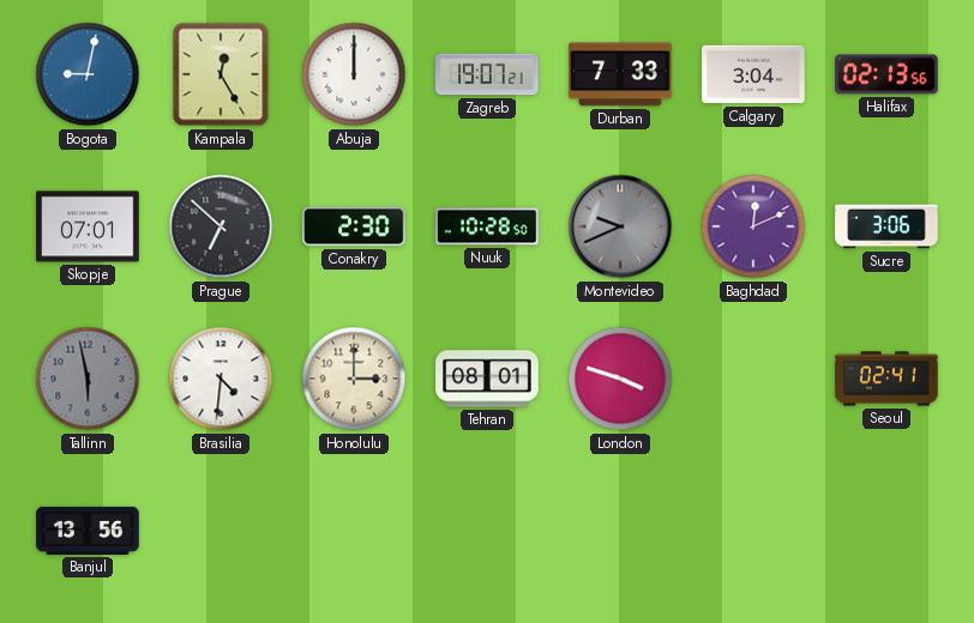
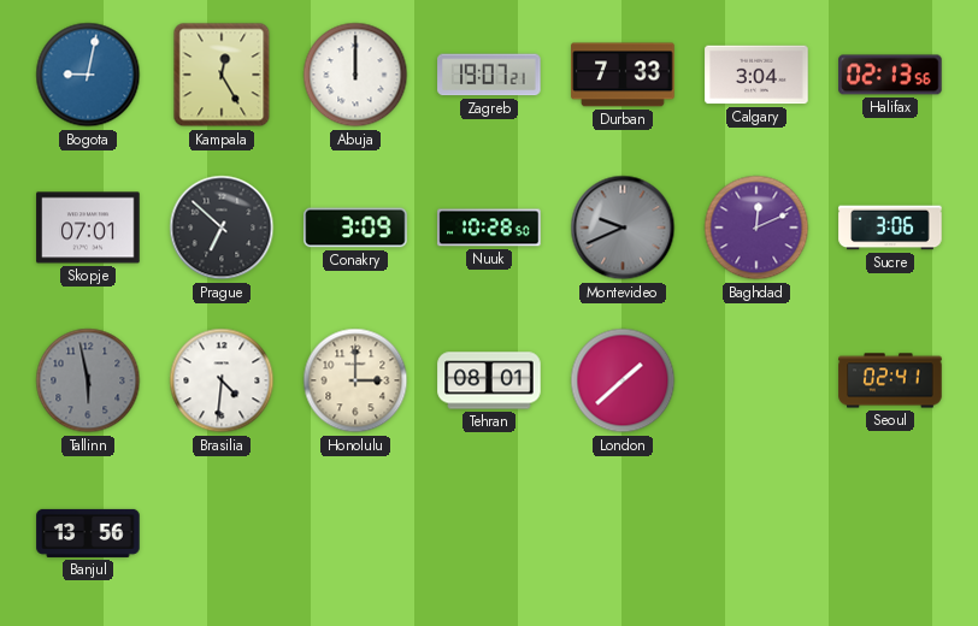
Conakry: 2:30 -> 3:09
London: 3:48 -> 1:38
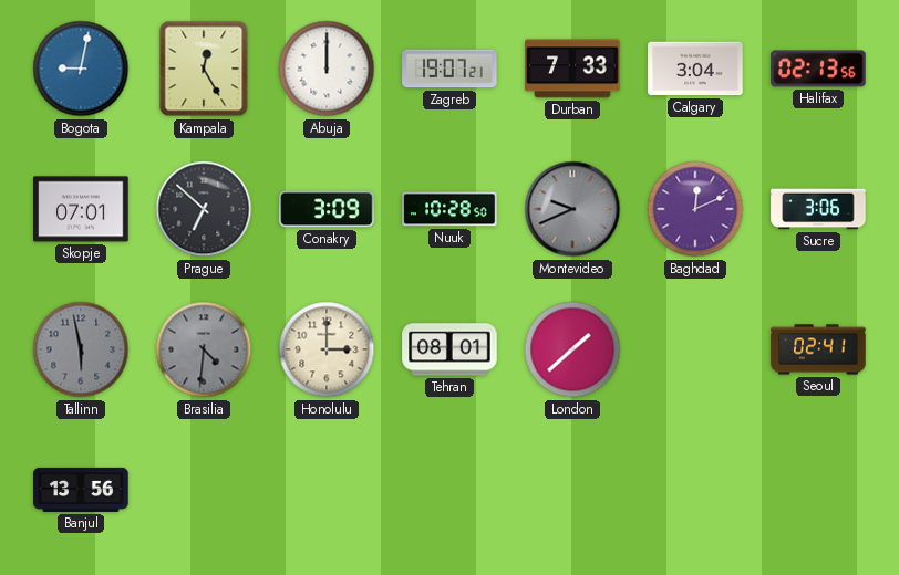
Brasilia dial: white -> grey
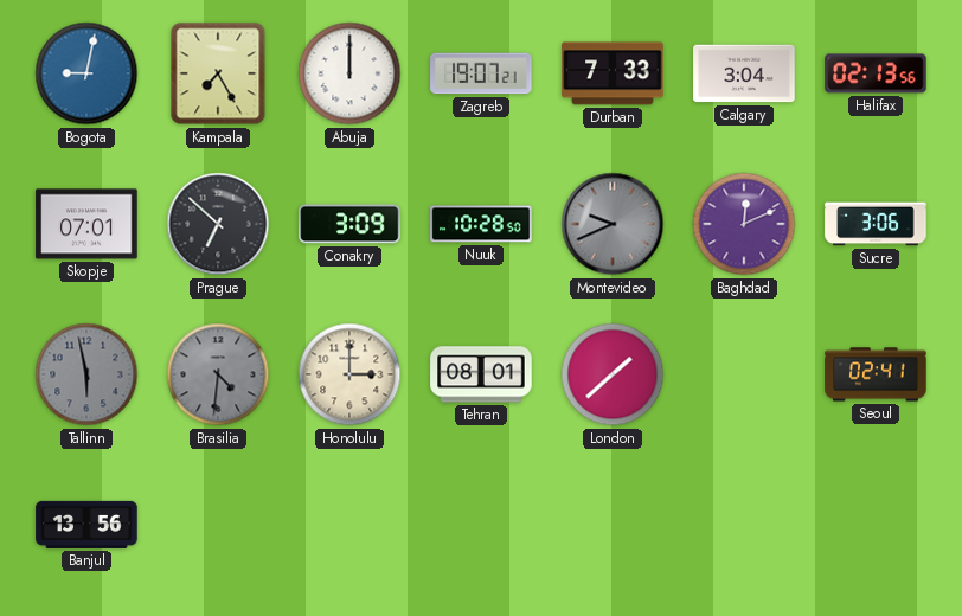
Kampala: 12:25 -> 7:25
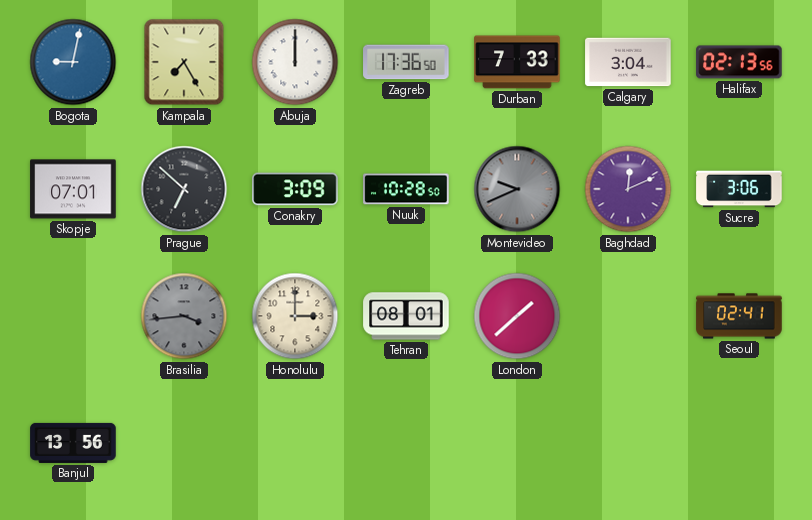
Zagreb: 19:07 -> 17:36
Tallinn: 5:58 -> none
Brasilia: 4:31 -> 3:44
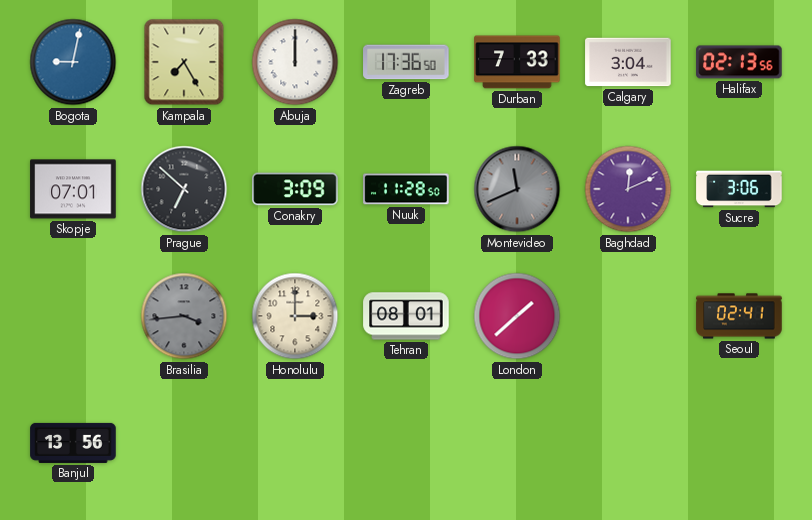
Nuuk: 10:28 -> 11:28
Montevideo: 9:41 -> 11:41
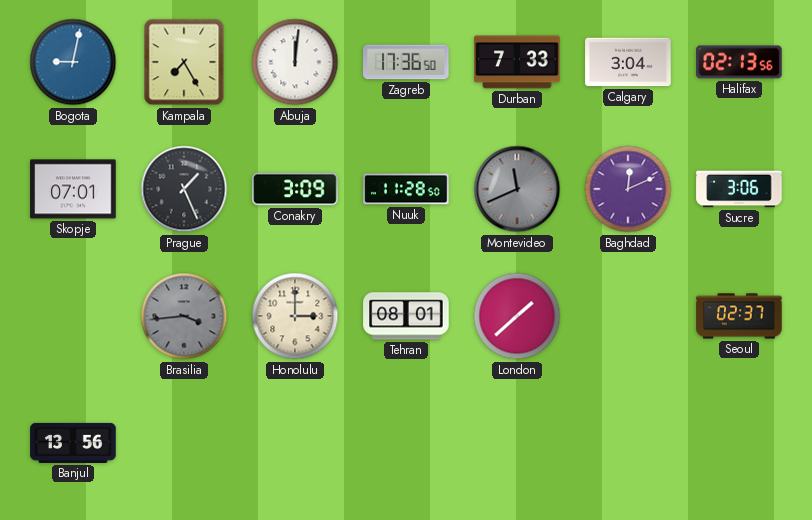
Abuja: 12:00 -> 12:01
Prague: 6:52 -> 1:26
Seoul: 02:41 -> 02:37
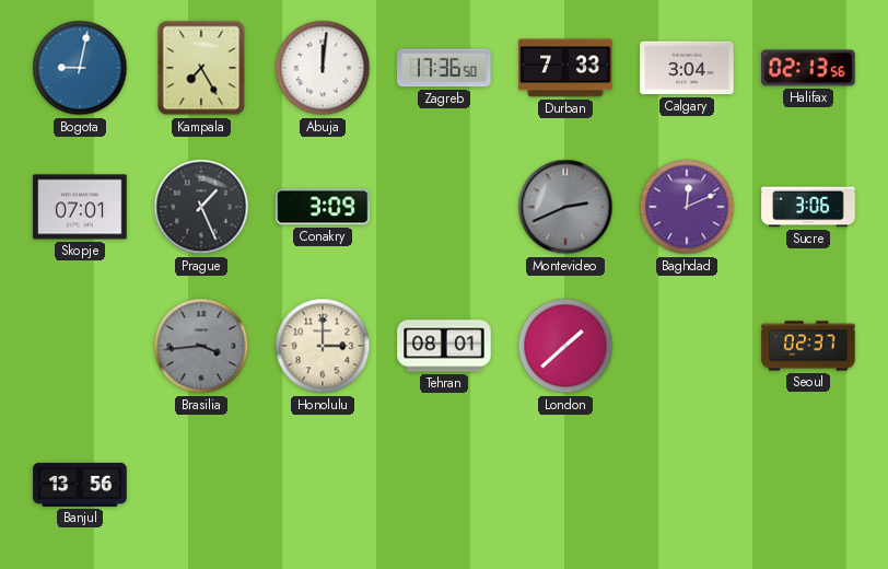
Nuuk: 11:28 -> none
Montevideo: 11:41 -> 2:41
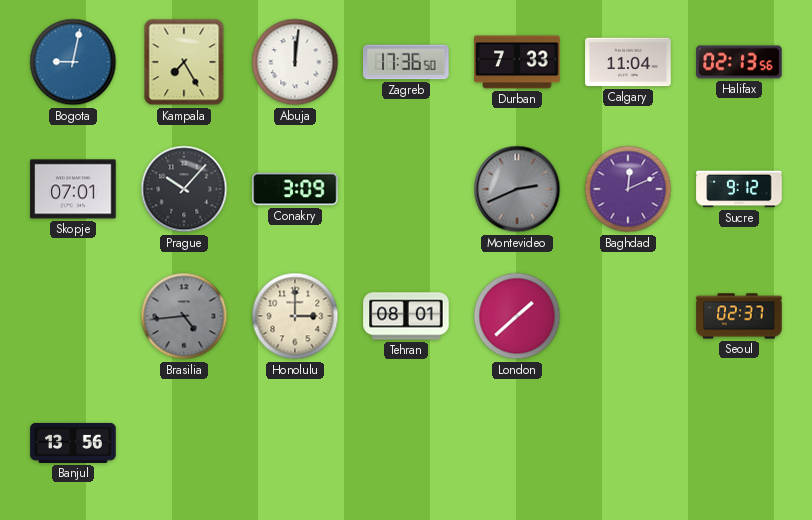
Calgary: 3:04 -> 11:04
Prague: 1:26 -> 10:07
Sucre: 3:06 -> 9:12
Brasilia: 3:44 -> 4:44
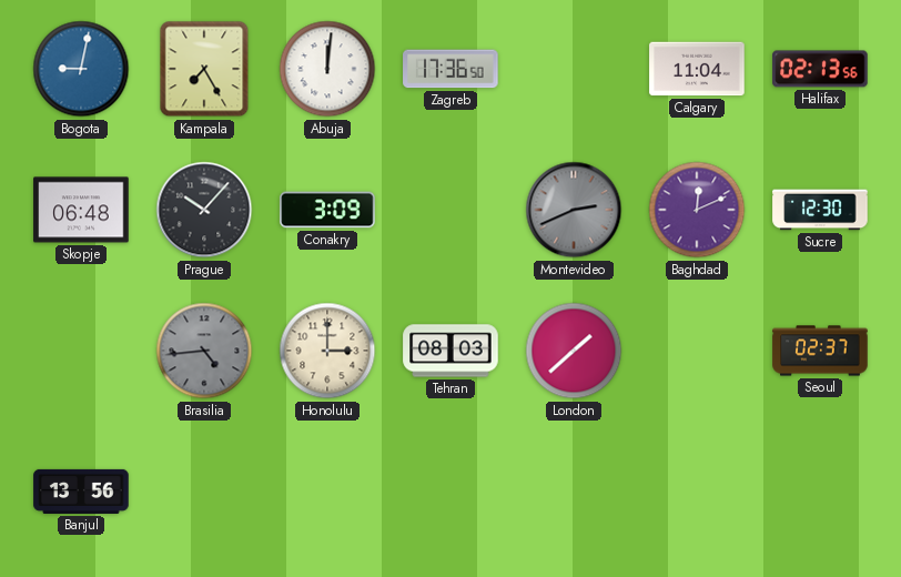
Durban: 7:33 -> none
Skopje: 07:01 -> 06:48
Sucre: 9:12 -> 12:30
Tehran: 08:01 -> 08:03
